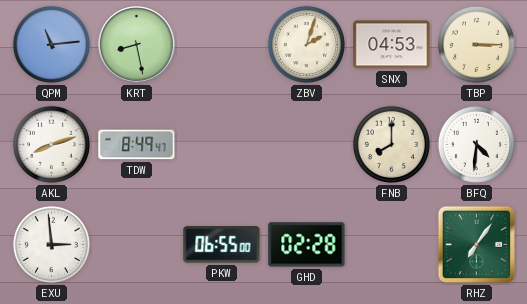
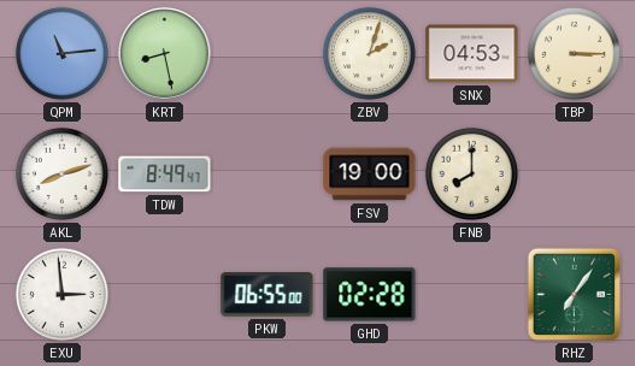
FSV: none -> 19:00
BFQ: 4:31 -> none
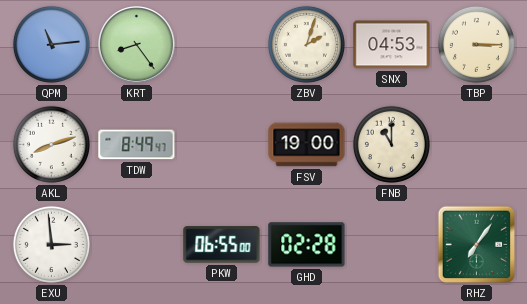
KRT: 8:28 -> 8:24
FNB: 8:00 -> 11:00
